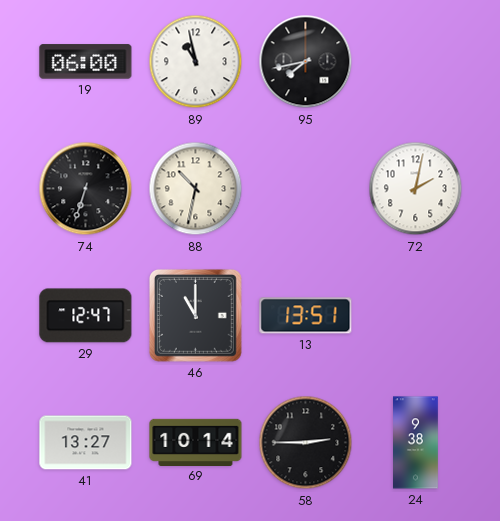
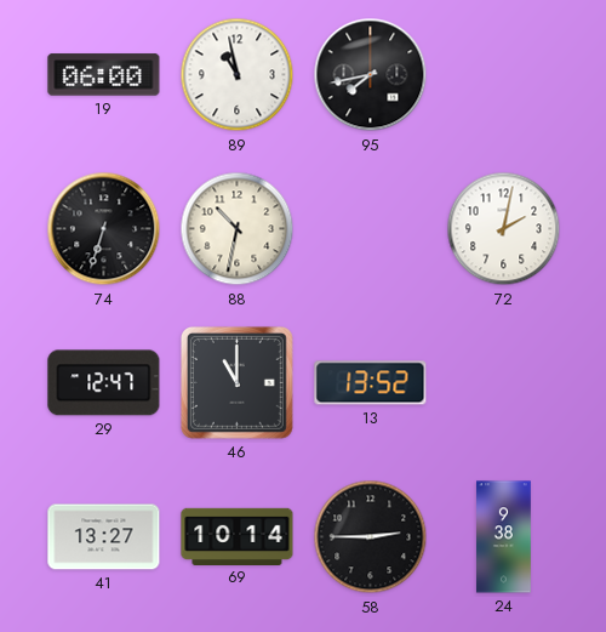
13: 13:51 -> 13:52
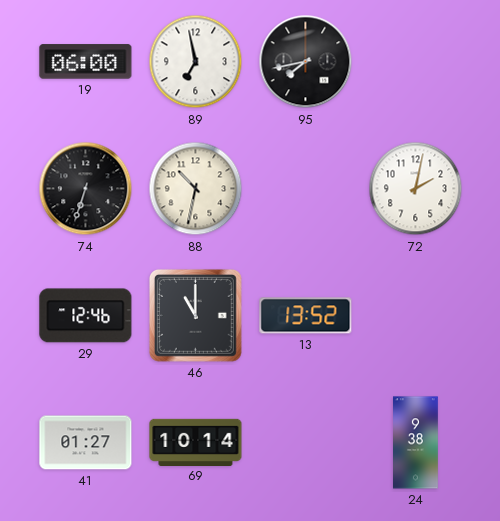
89: 10:58 -> 6:58
29: 12:47 -> 12:46
41: 13:27 -> 01:27
58: 2:45 -> none
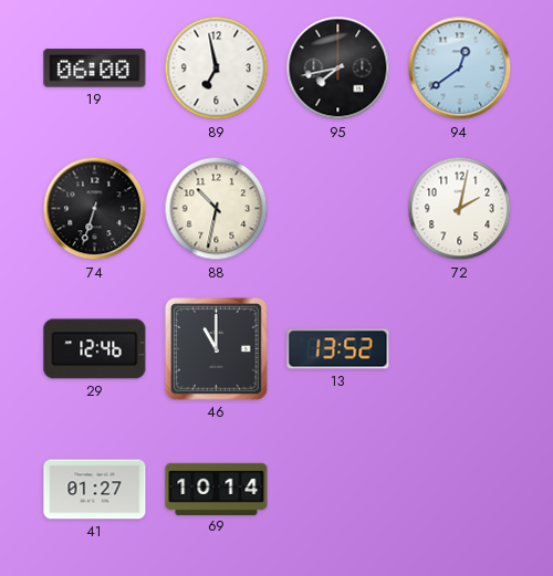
94: none -> 12:39
24: 9:38 -> none
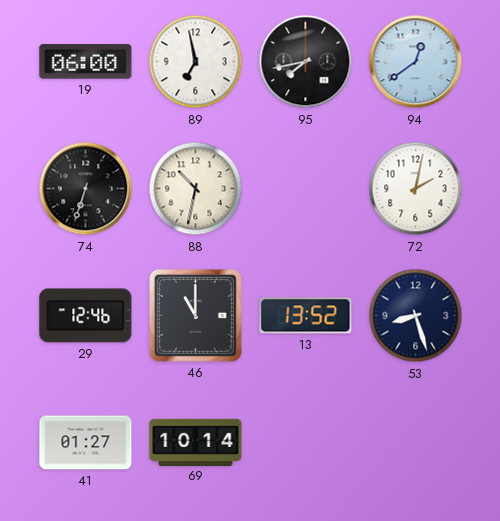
53: none -> 8:27
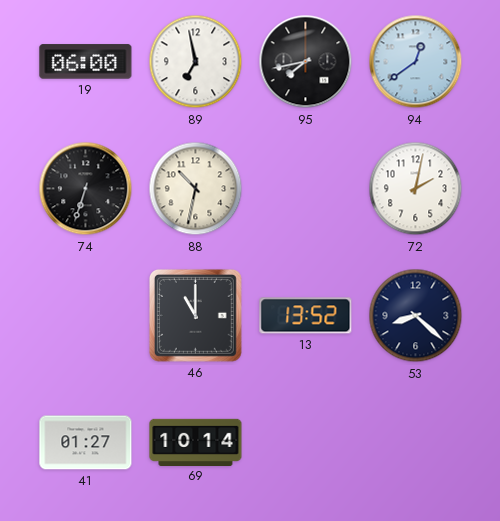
29: 12:46 -> none
53: 8:27 -> 8:22
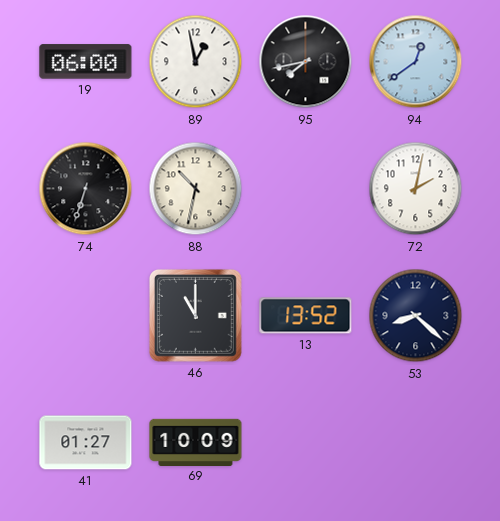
89: 6:58 -> 12:58
69: 10:14 -> 10:09
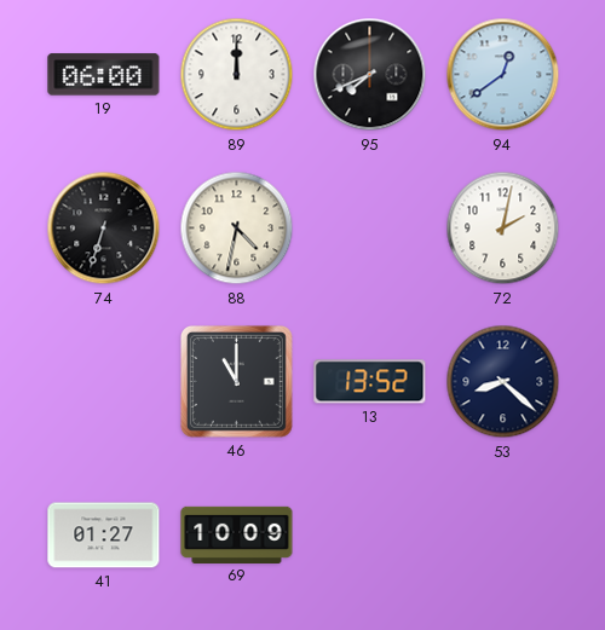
89: 12:58 -> 12:00
95: 7:43 -> 7:41
88: 10:32 -> 4:32
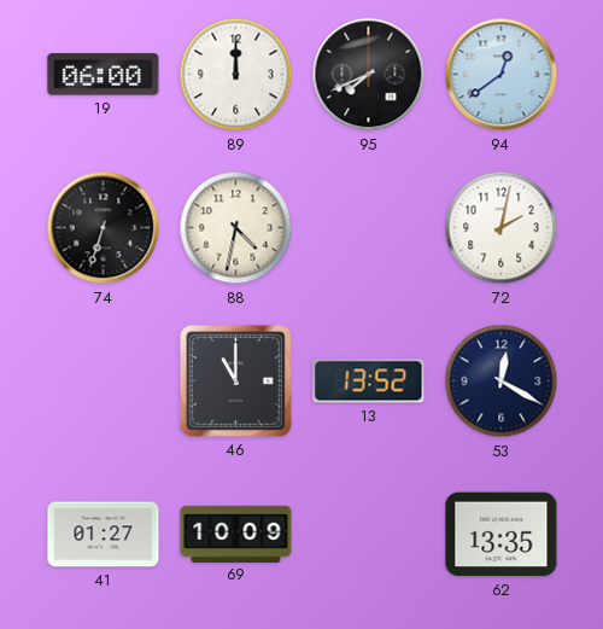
53: 8:22 -> 12:20
62: none -> 13:35
